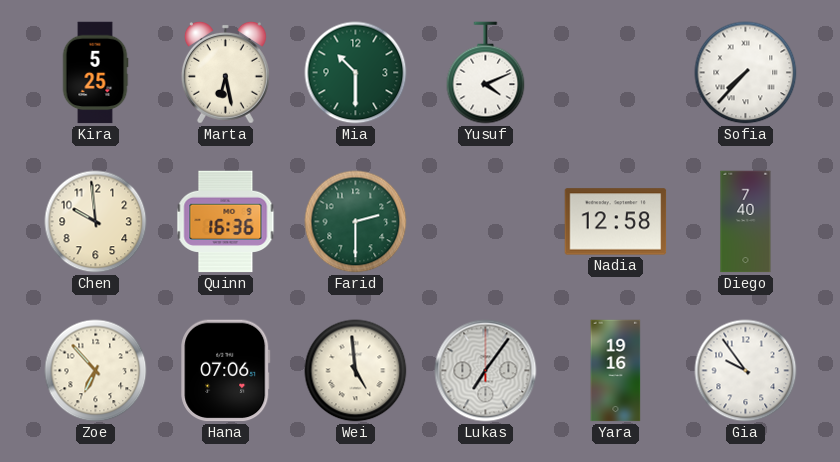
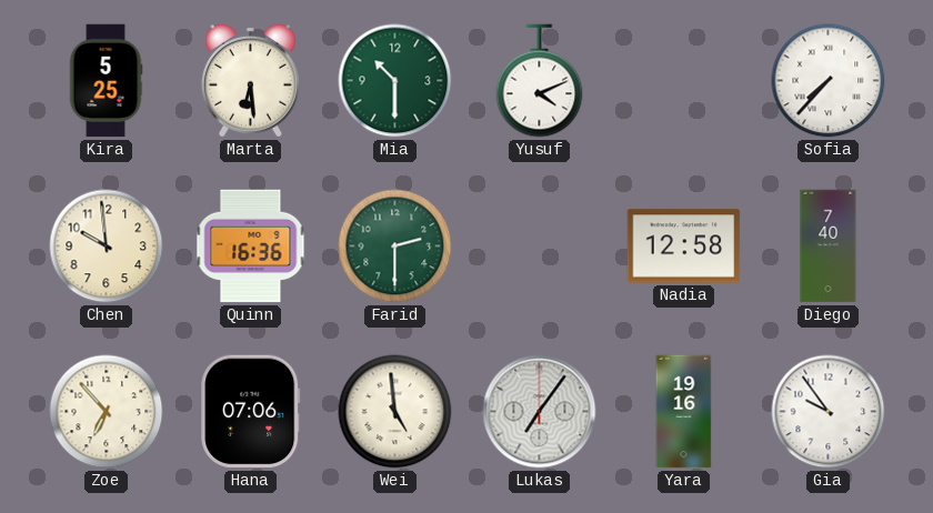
Marta: 6:28 -> 6:29
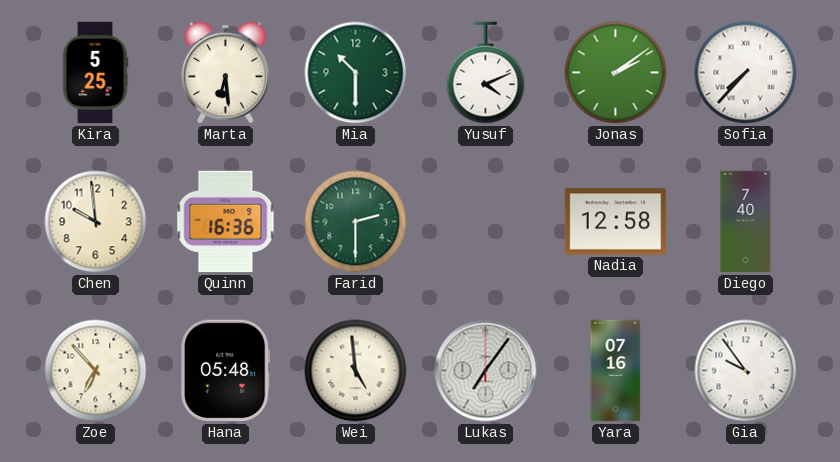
Jonas: none -> 2:09
Hana: 07:06 -> 05:48
Yara: 19:16 -> 07:16
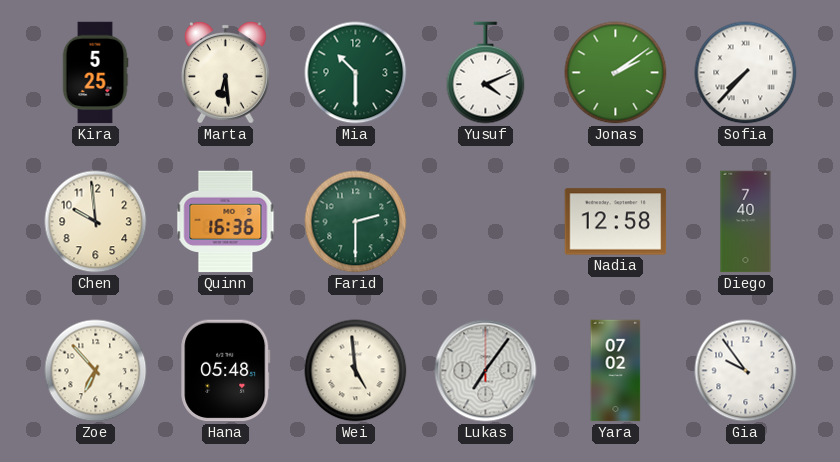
Yara: 07:16 -> 07:02
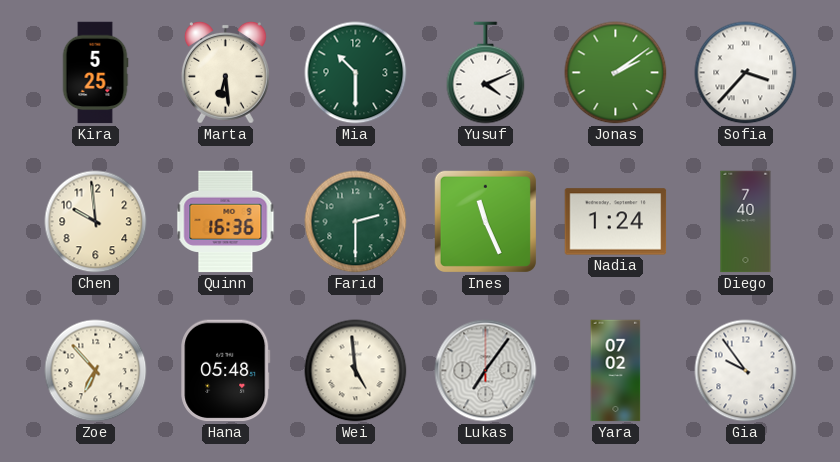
Sofia: 7:37 -> 3:37
Ines: none -> 11:26
Nadia: 12:58 -> 1:24
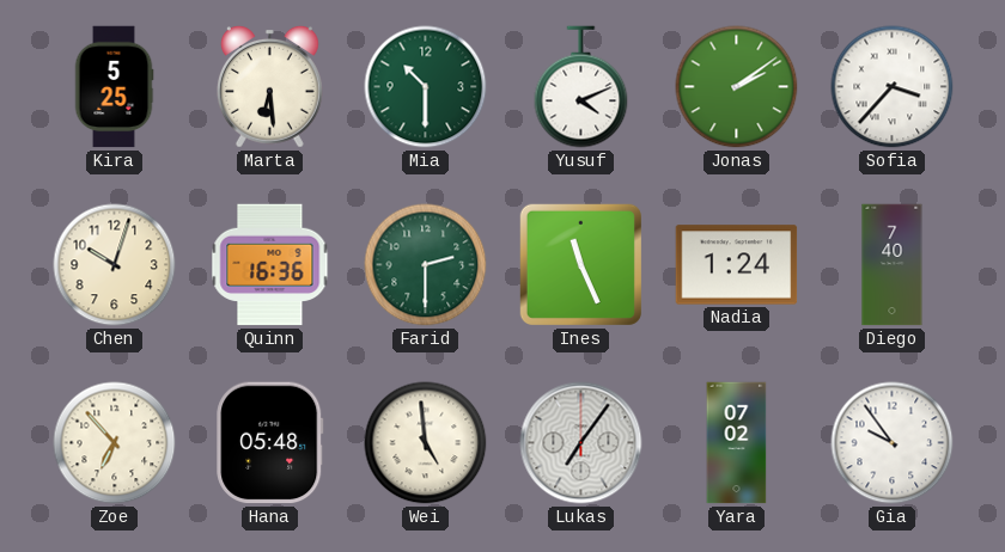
Chen: 9:59 -> 10:03
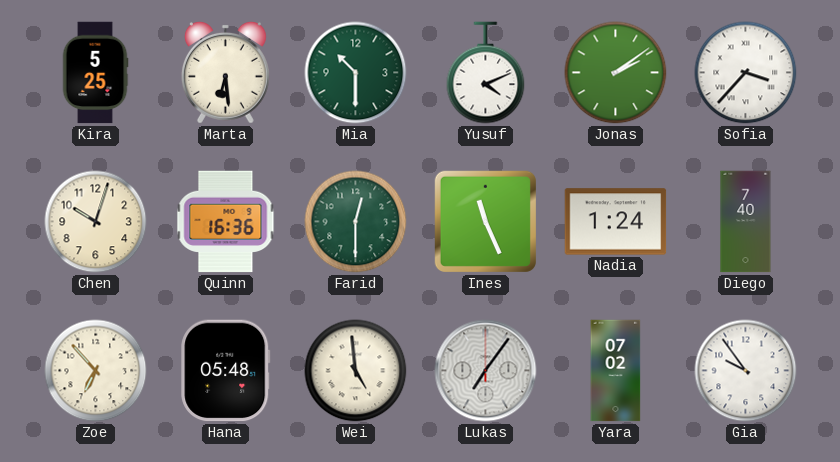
Farid: 2:30 -> 12:30
